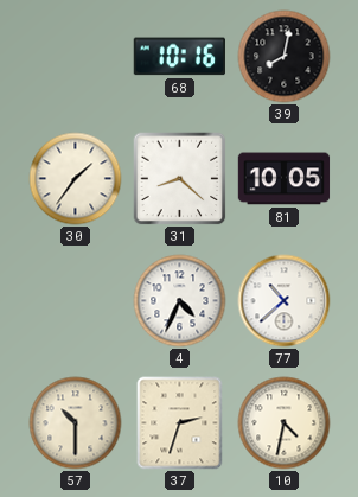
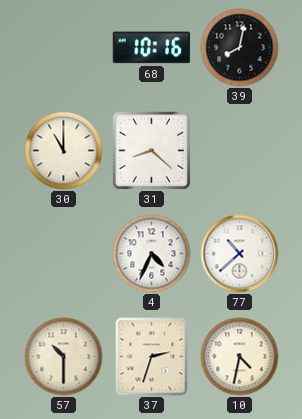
30: 1:36 -> 11:00
81: 10:05 -> none
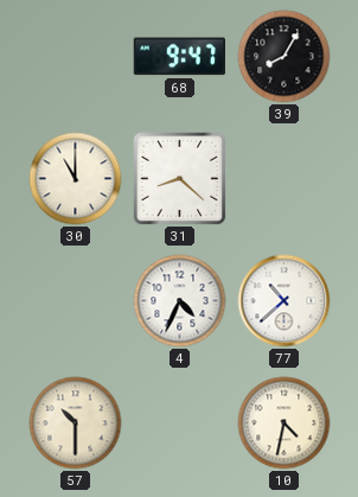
68: 10:16 -> 9:47
39: 8:02 -> 8:05
37: 2:33 -> none
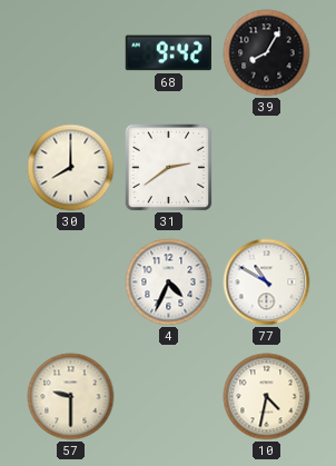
68: 9:47 -> 9:42
30: 11:00 -> 8:00
31: 8:22 -> 2:39
77: 10:38 -> 10:50
57: 10:30 -> 9:30
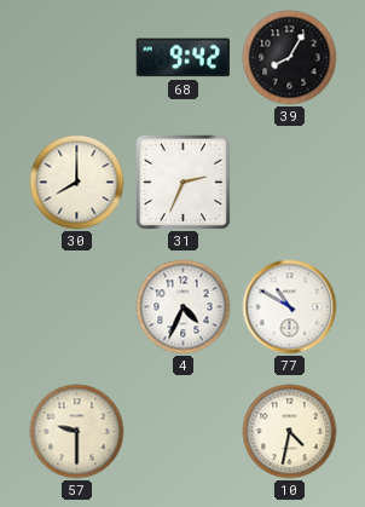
31: 2:39 -> 2:34
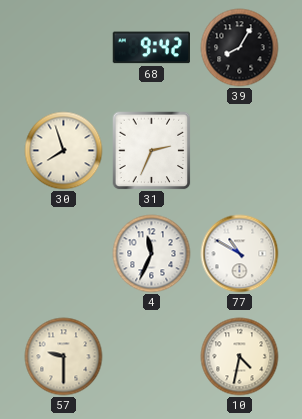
30: 8:00 -> 7:57
4: 4:34 -> 11:34
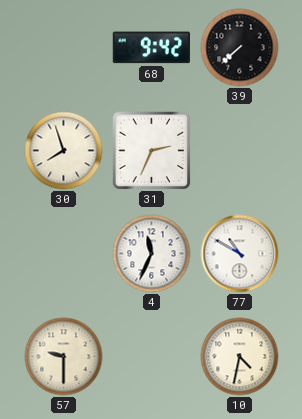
39: 8:05 -> 7:38
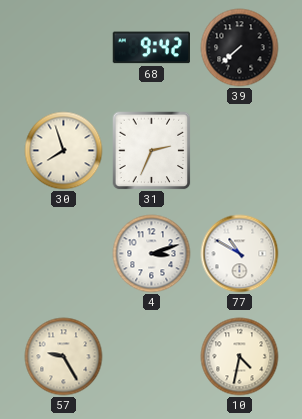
4: 11:34 -> 3:12
57: 9:30 -> 9:25
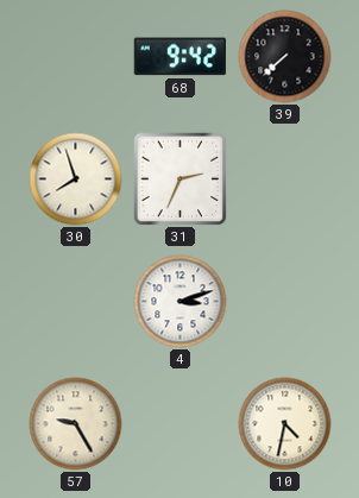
77: 10:50 -> none
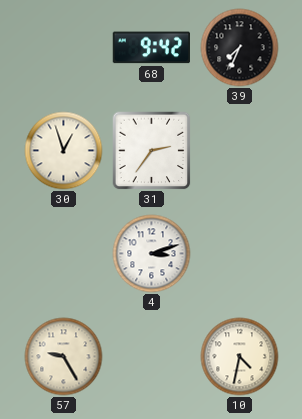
39: 7:38 -> 7:34
30: 7:57 -> 12:57
31: 2:34 -> 2:36
